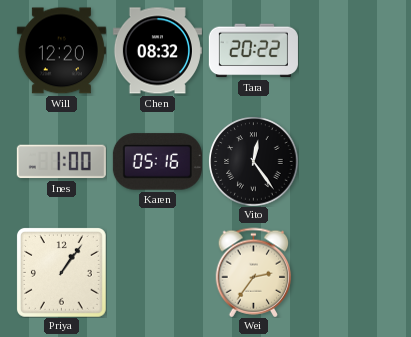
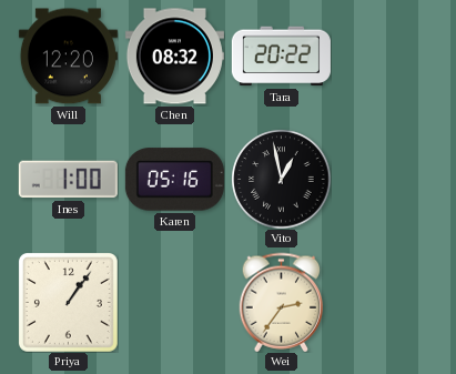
Vito: 12:24 -> 12:58
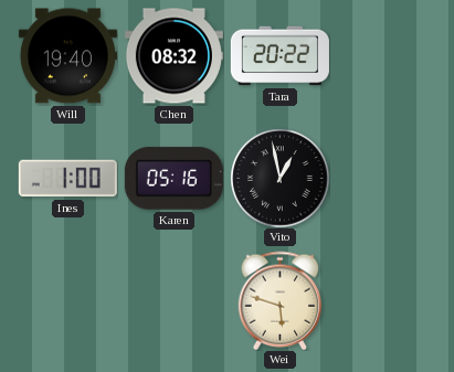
Will: 12:20 -> 19:40
Priya: 1:06 -> none
Wei: 2:36 -> 5:48
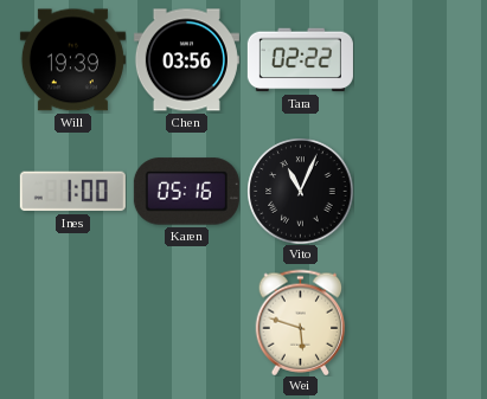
Will: 19:40 -> 19:39
Chen: 08:32 -> 03:56
Tara: 20:22 -> 02:22
Vito: 12:58 -> 11:04
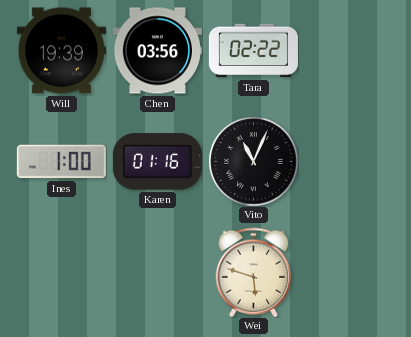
Karen: 05:16 -> 01:16
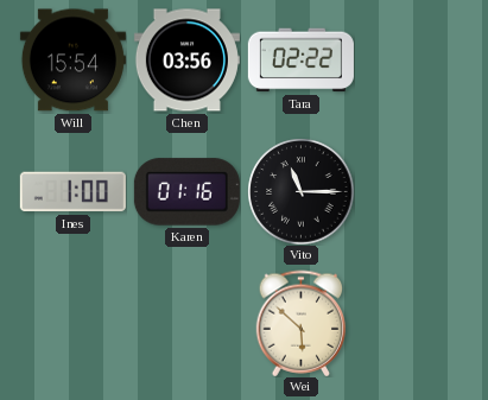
Will: 19:39 -> 15:54
Vito: 11:04 -> 11:15
Wei: 5:48 -> 5:52
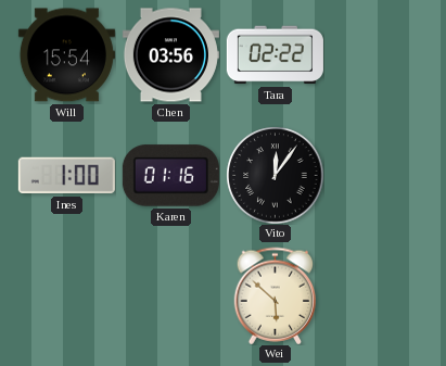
Vito: 11:15 -> 12:06
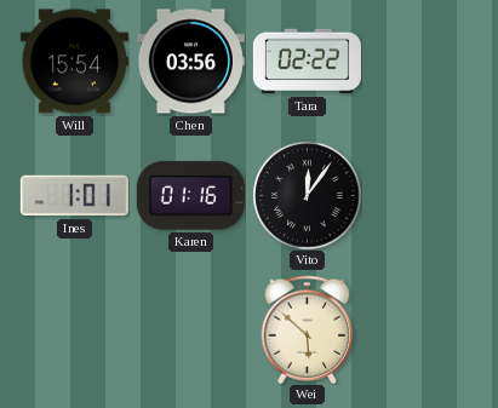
Ines: 1:00 -> 1:01
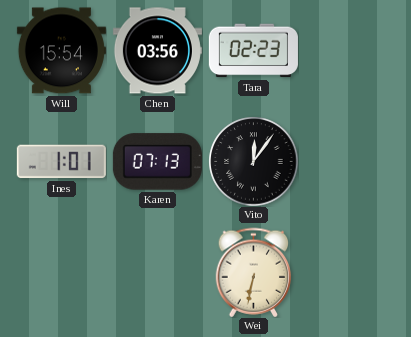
Tara: 02:22 -> 02:23
Karen: 01:16 -> 07:13
Wei: 5:52 -> 6:32
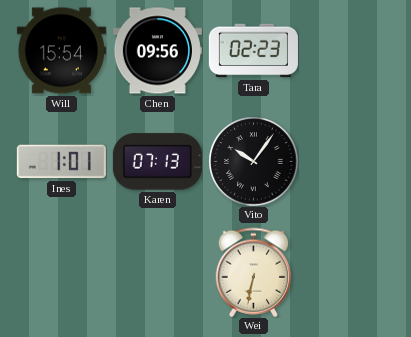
Chen: 03:56 -> 09:56
Vito: 12:06 -> 10:06
